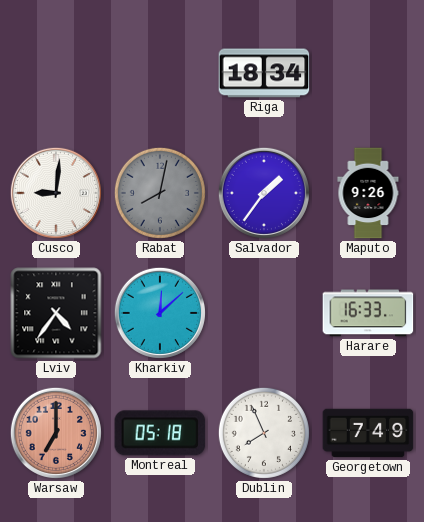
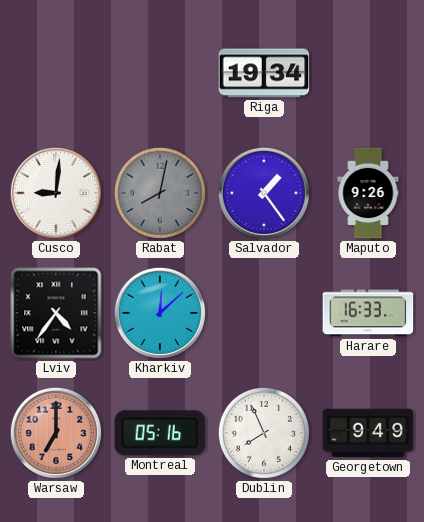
Riga: 18:34 -> 19:34
Salvador: 1:36 -> 1:24
Montreal: 05:18 -> 05:16
Georgetown: 7:49 -> 9:49
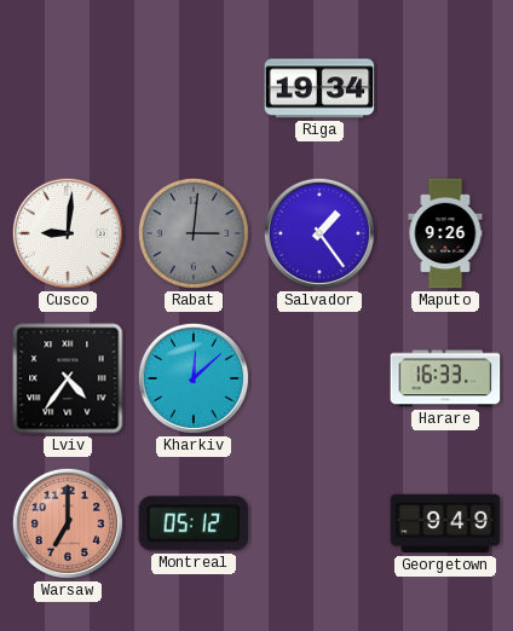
Rabat: 8:02 -> 3:01
Montreal: 05:16 -> 05:12
Dublin: 7:56 -> none
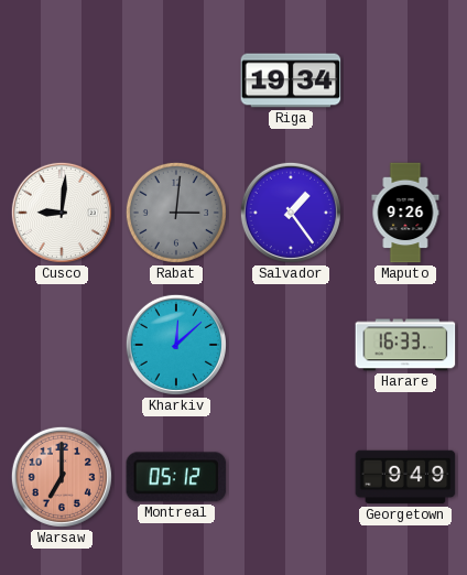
Lviv: 4:36 -> none
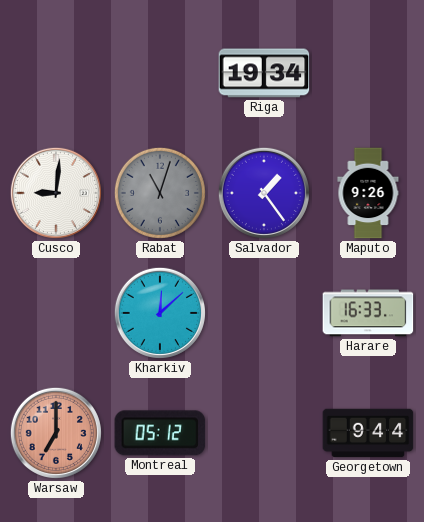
Rabat: 3:01 -> 11:03
Georgetown: 9:49 -> 9:44
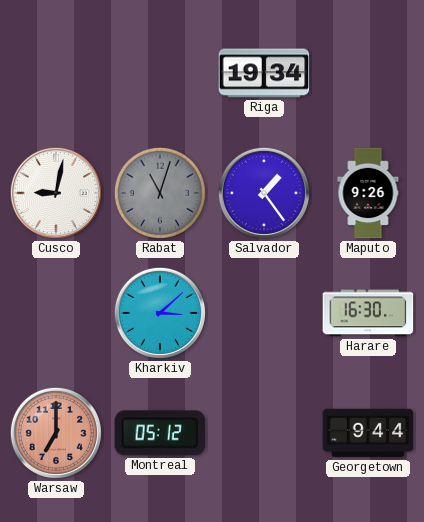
Cusco: 9:01 -> 9:02
Kharkiv: 12:08 -> 3:08
Harare: 16:33 -> 16:30
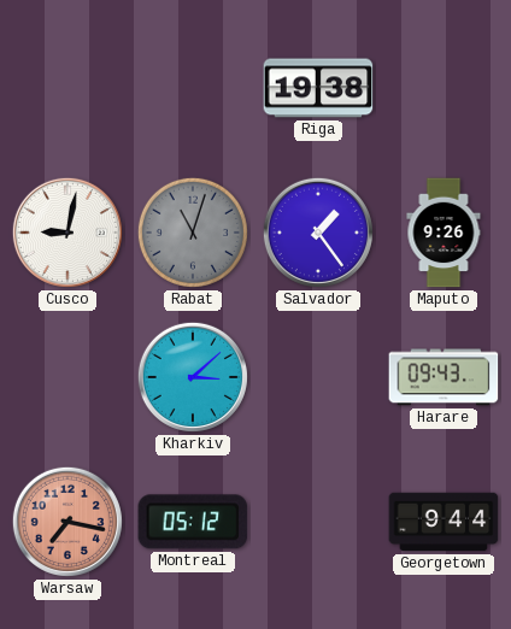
Riga: 19:34 -> 19:38
Harare: 16:30 -> 09:43
Warsaw: 7:00 -> 7:17
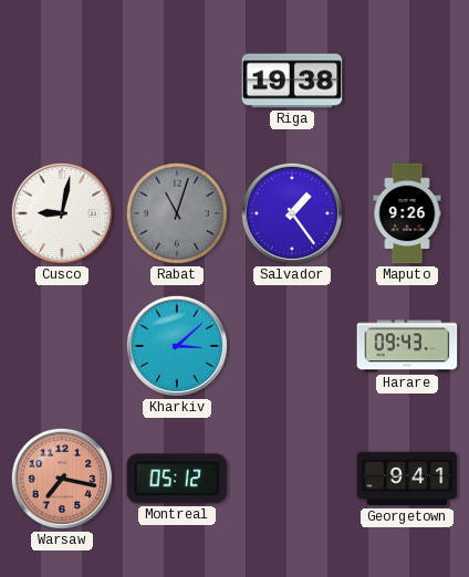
Georgetown: 9:44 -> 9:41
